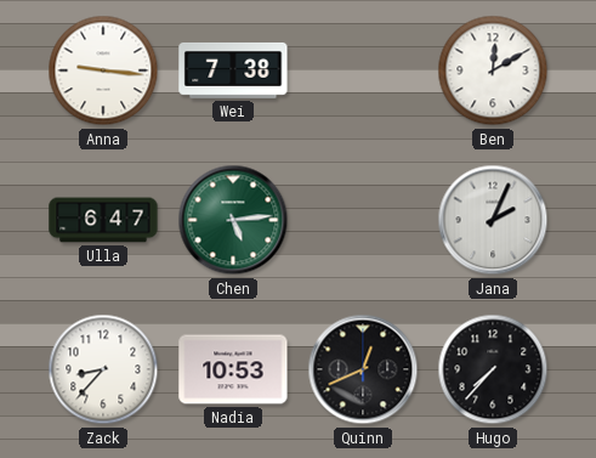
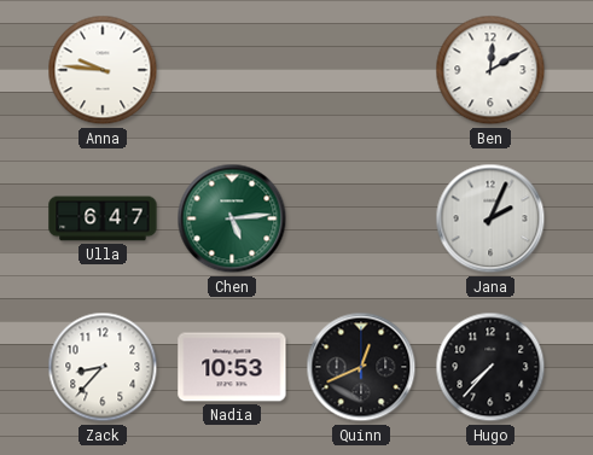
Anna: 9:16 -> 9:46
Wei: 7:38 -> none
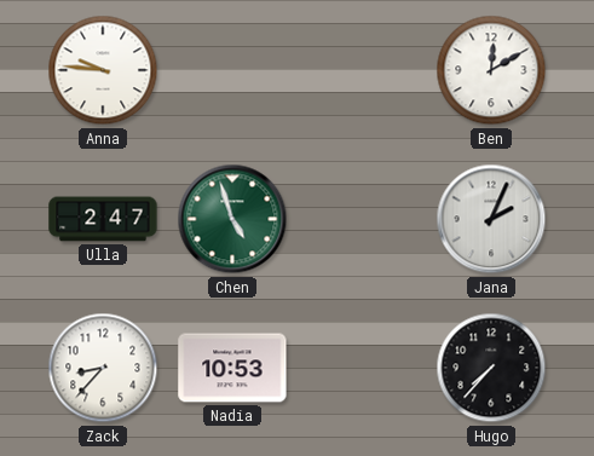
Ulla: 6:47 -> 2:47
Chen: 5:14 -> 4:57
Quinn: 12:41 -> none
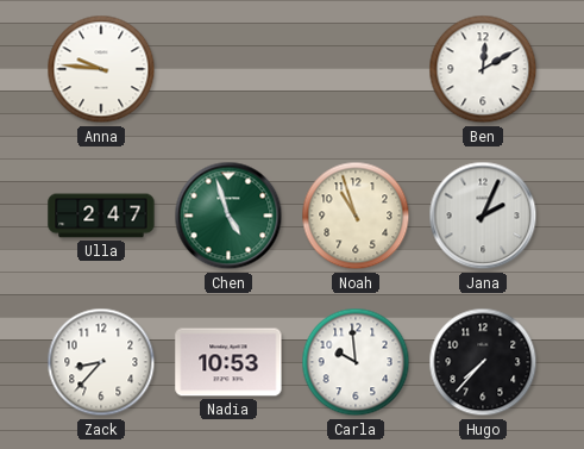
Noah: none -> 10:57
Carla: none -> 9:59
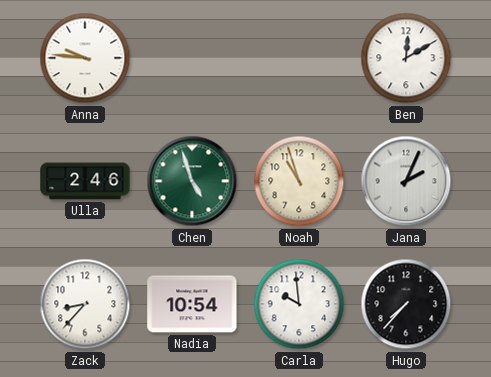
Ulla: 2:47 -> 2:46
Nadia: 10:53 -> 10:54
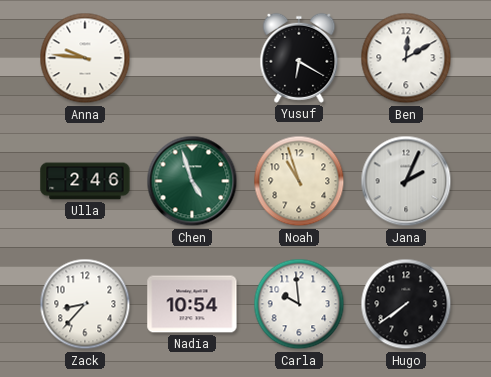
Yusuf: none -> 6:20
Hugo: 7:37 -> 7:39
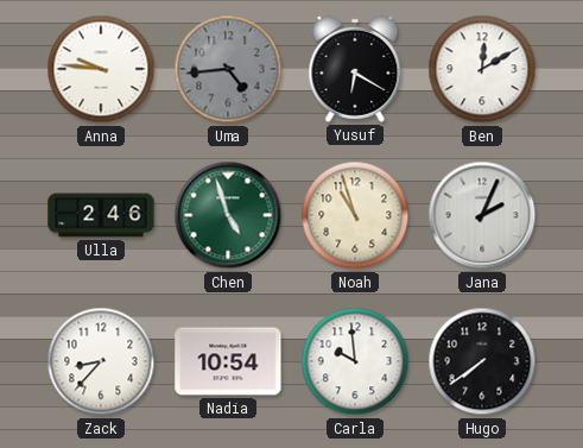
Uma: none -> 4:44
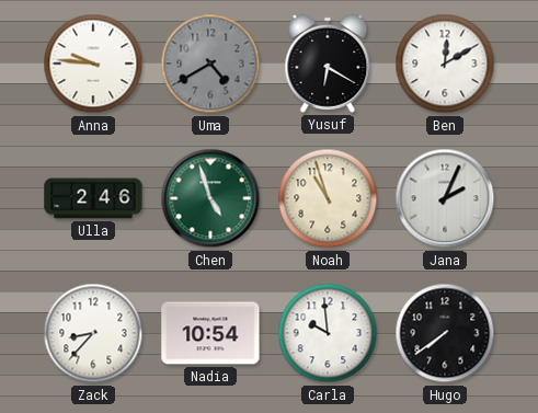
Uma: 4:44 -> 4:40
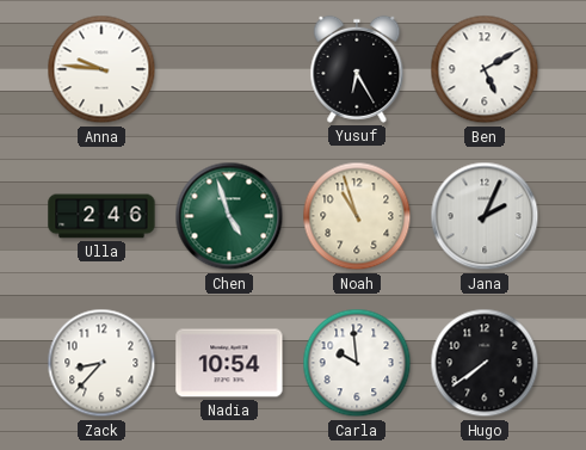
Uma: 4:40 -> none
Yusuf: 6:20 -> 6:25
Ben: 12:10 -> 5:10
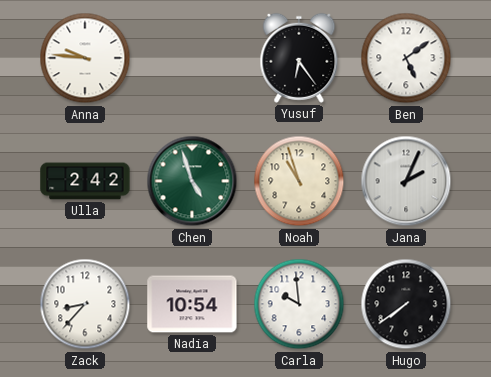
Yusuf: 6:25 -> 6:24
Ben: 5:10 -> 5:09
Ulla: 2:46 -> 2:42
